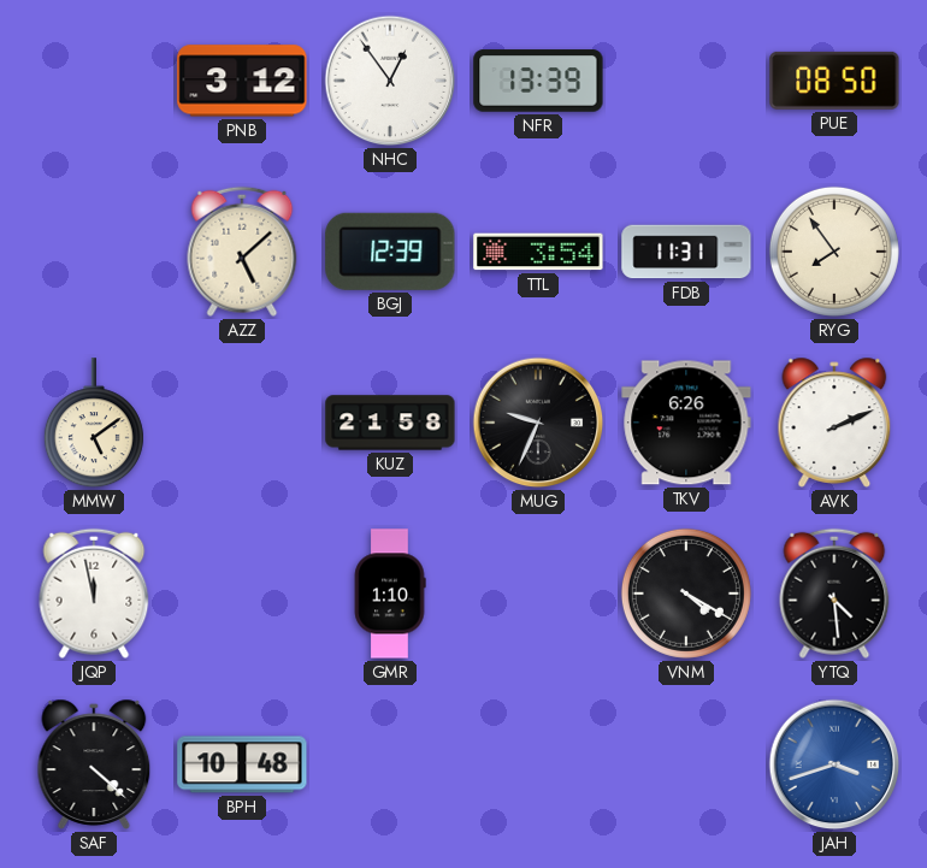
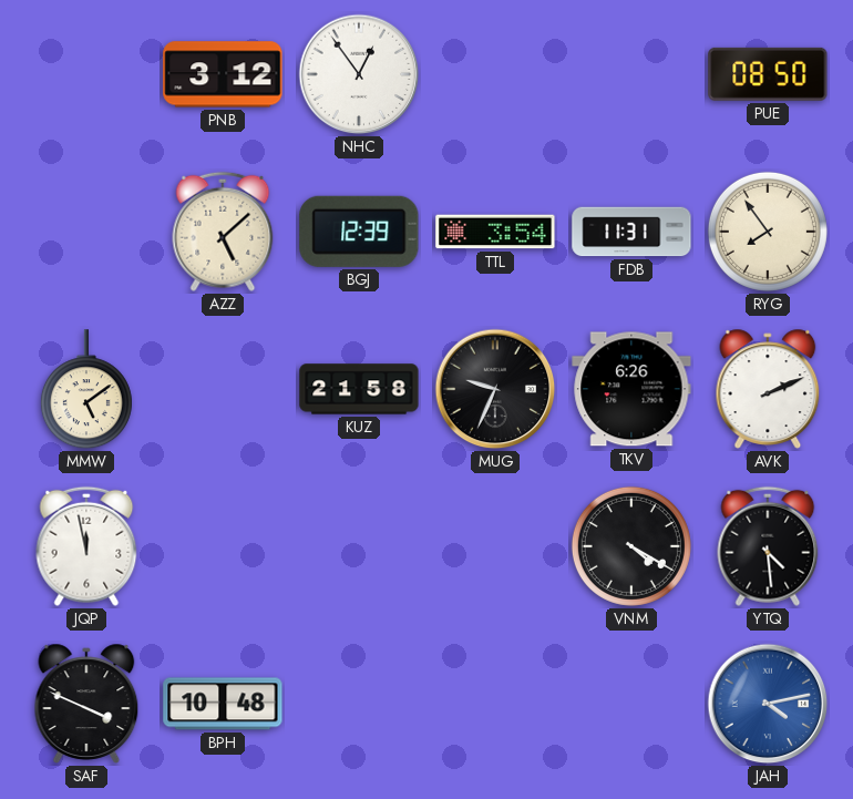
NFR: 13:39 -> none
GMR: 1:10 -> none
SAF: 4:22 -> 3:49
JAH: 3:42 -> 4:13
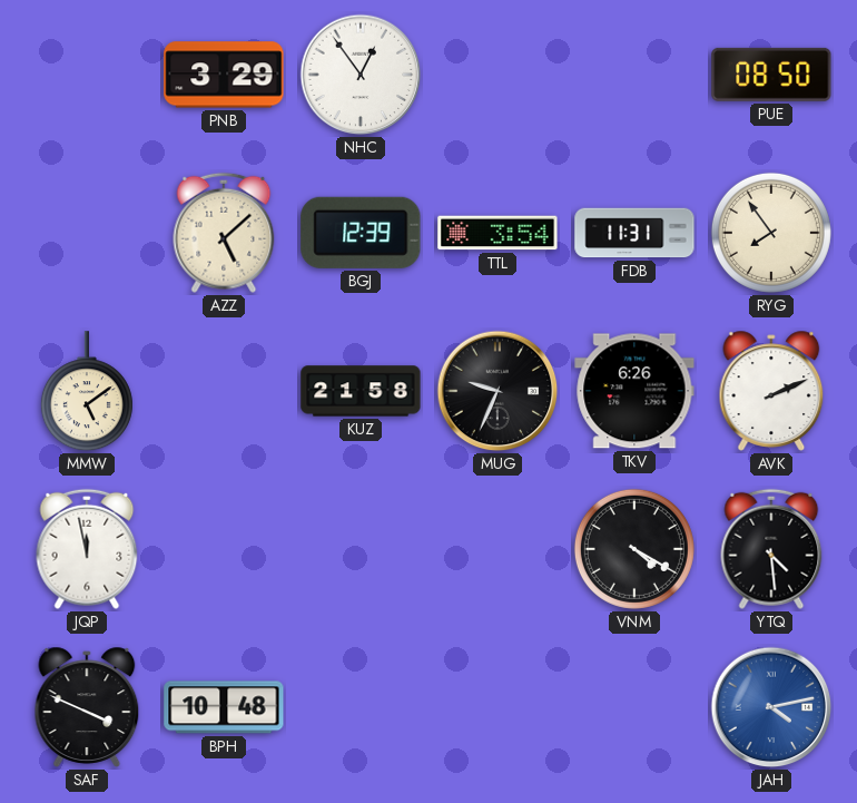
PNB: 3:12 -> 3:29
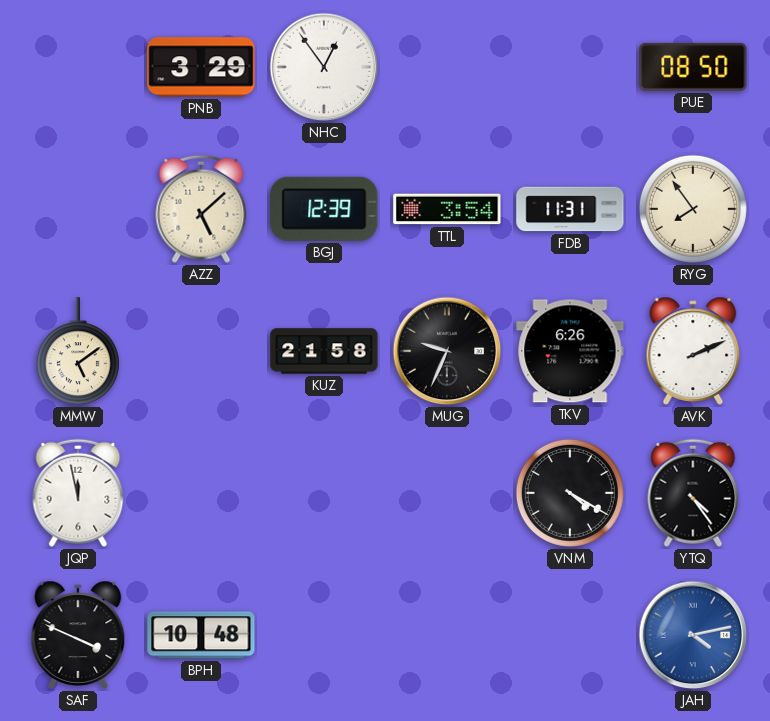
YTQ: 4:29 -> 4:24
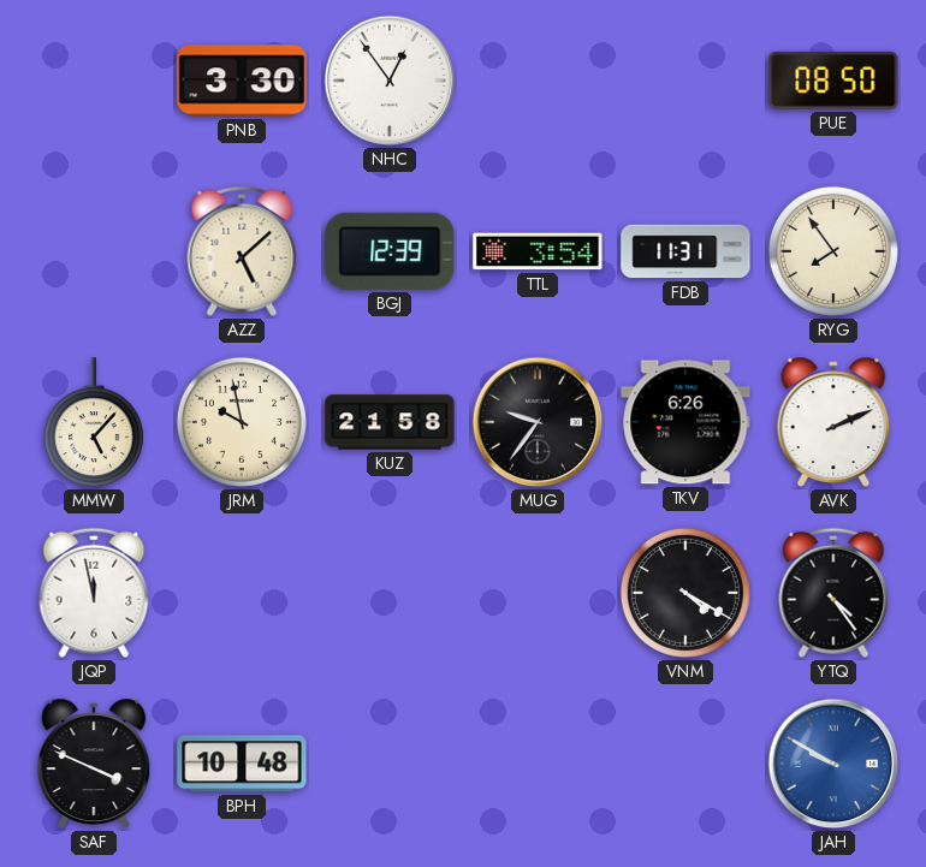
PNB: 3:29 -> 3:30
MMW: 5:09 -> 5:07
JRM: none -> 9:58
MUG: 9:34 -> 9:36
JAH: 4:13 -> 9:50
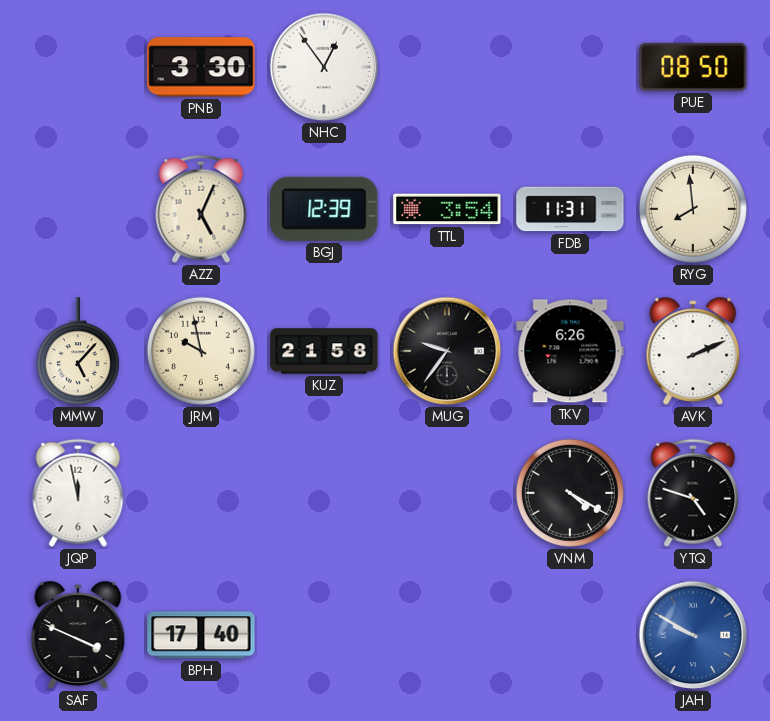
AZZ: 5:08 -> 5:04
RYG: 7:54 -> 7:59
YTQ: 4:24 -> 4:48
BPH: 10:48 -> 17:40
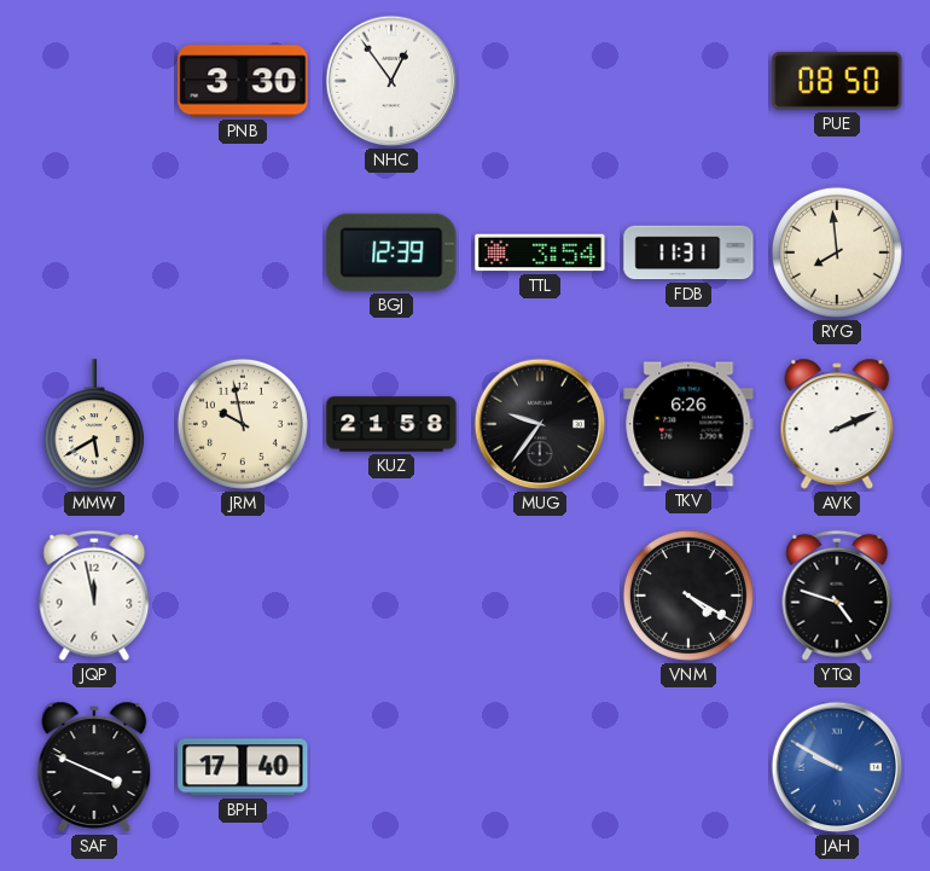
AZZ: 5:04 -> none
MMW: 5:07 -> 5:40
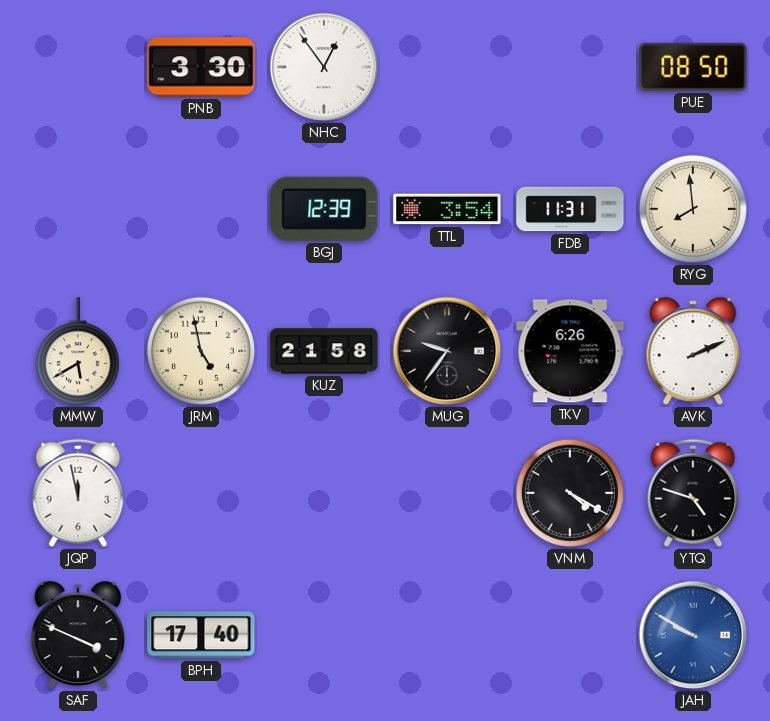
JRM: 9:58 -> 4:58
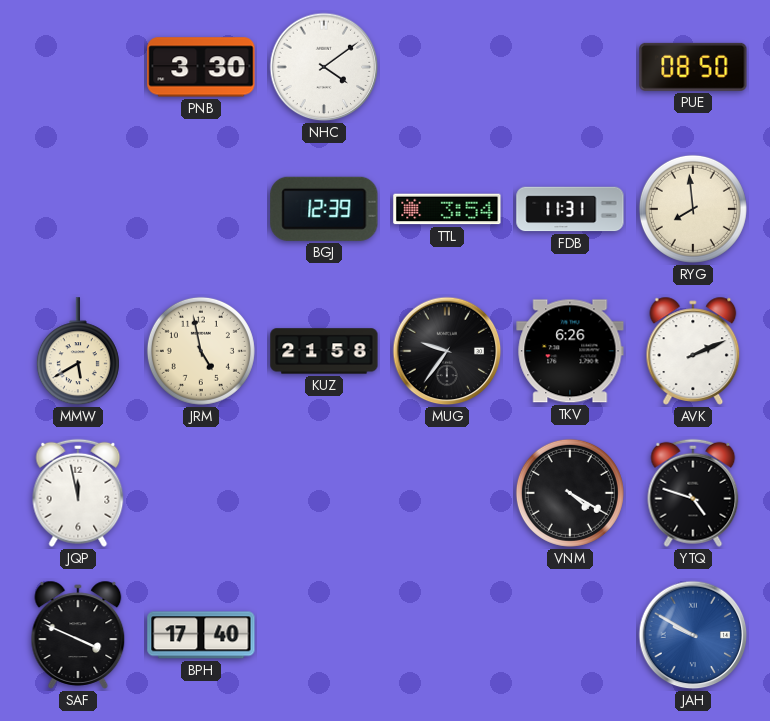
NHC: 12:54 -> 4:09
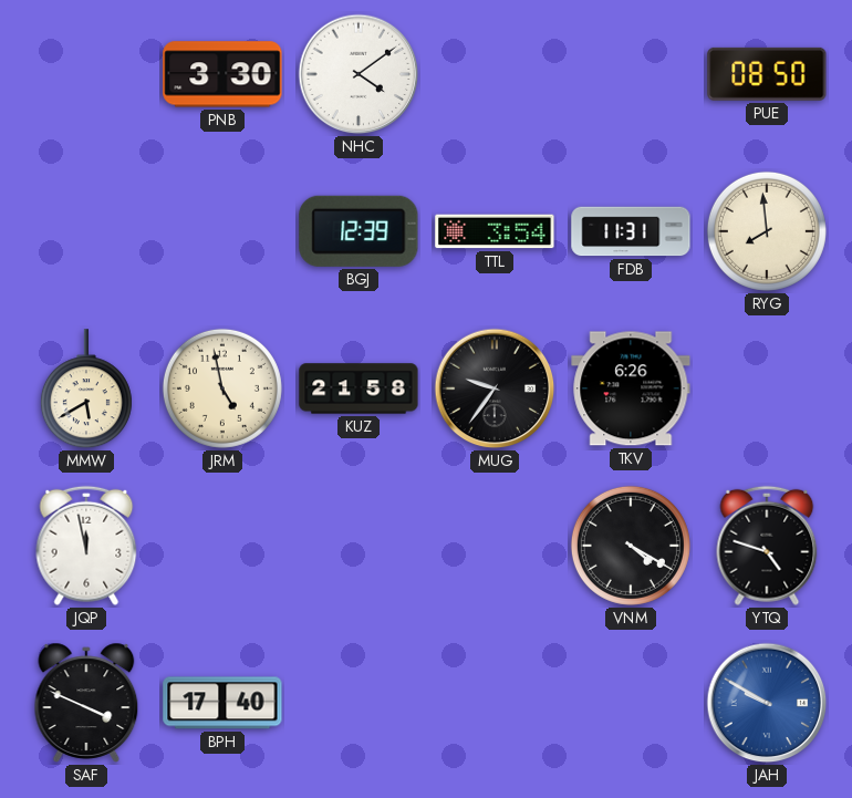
AVK: 2:11 -> none
